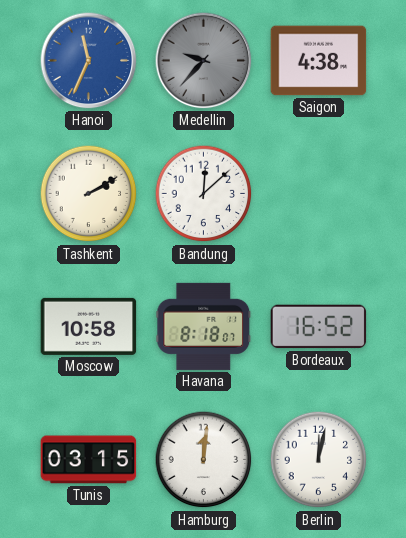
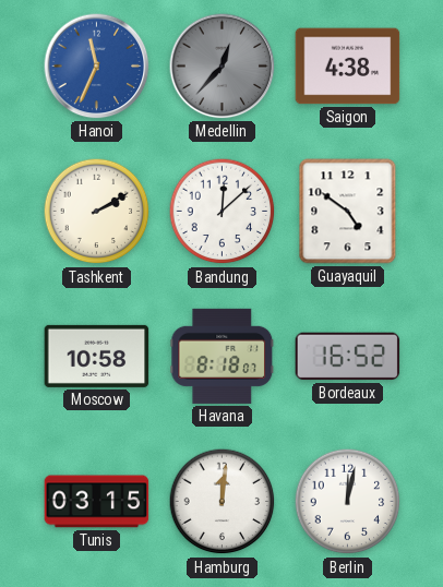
Medellin: 9:37 -> 12:37
Guayaquil: none -> 4:51
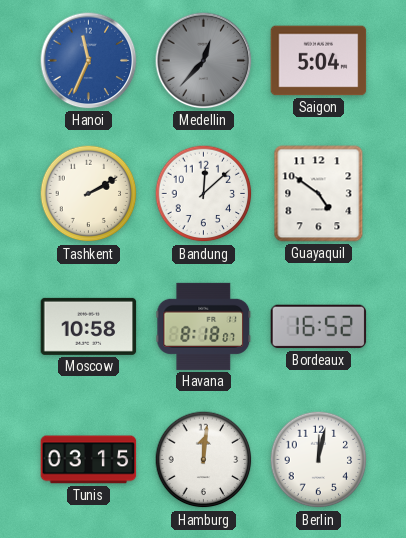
Saigon: 4:38 -> 5:04
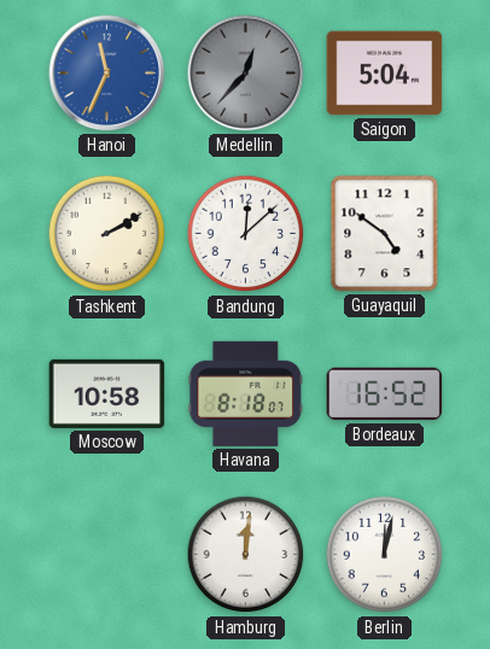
Tunis: 03:15 -> none
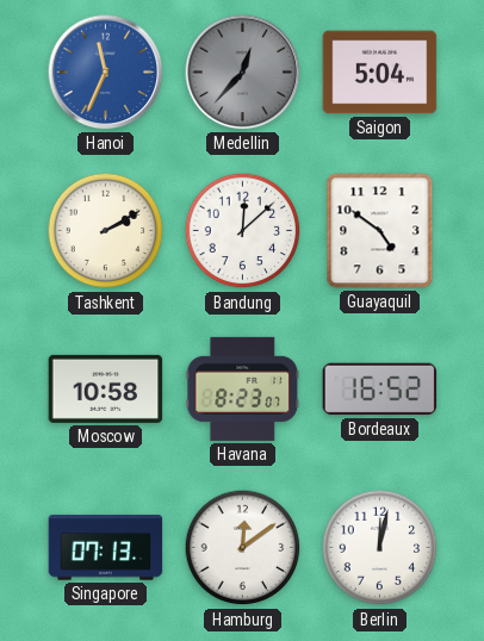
Havana: 8:18 -> 8:23
Singapore: none -> 07:13
Hamburg: 12:01 -> 12:09
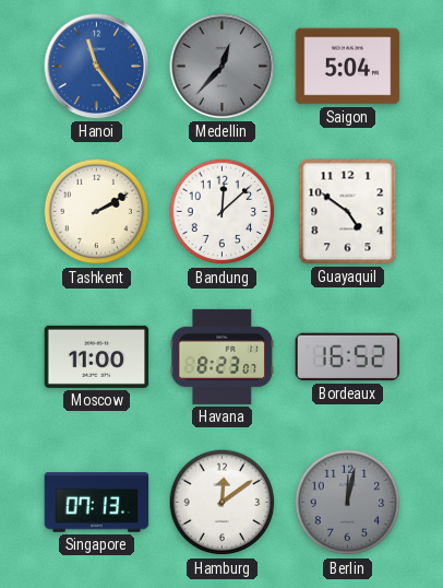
Hanoi: 11:34 -> 11:24
Moscow: 10:58 -> 11:00
Berlin dial: white -> grey
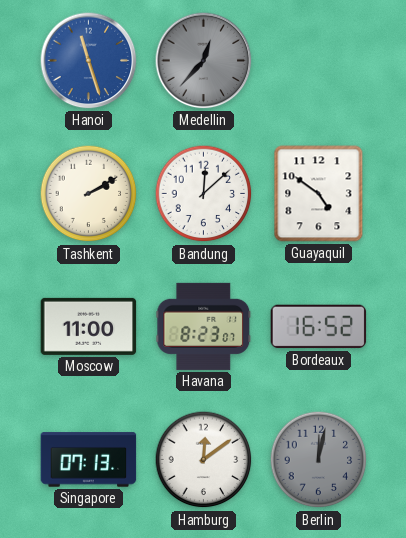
Hanoi: 11:24 -> 11:27
Saigon: 5:04 -> none
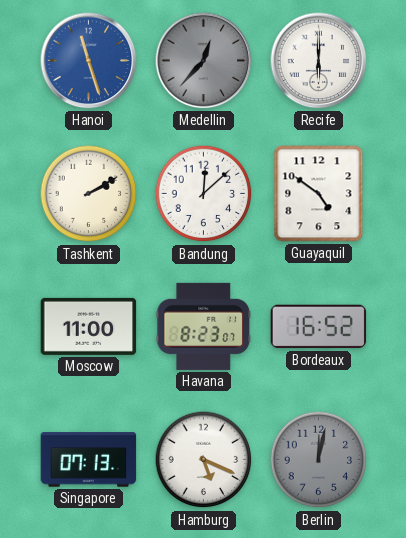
Recife: none -> 6:00
Hamburg: 12:09 -> 5:19
